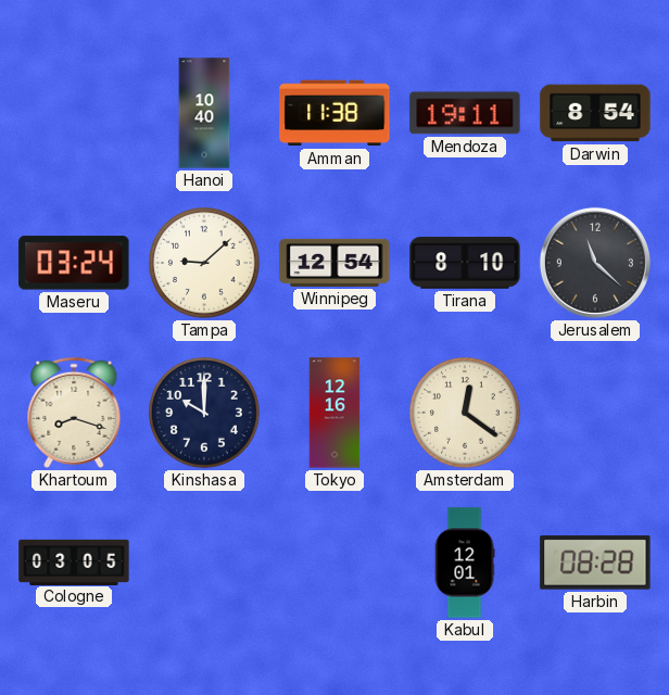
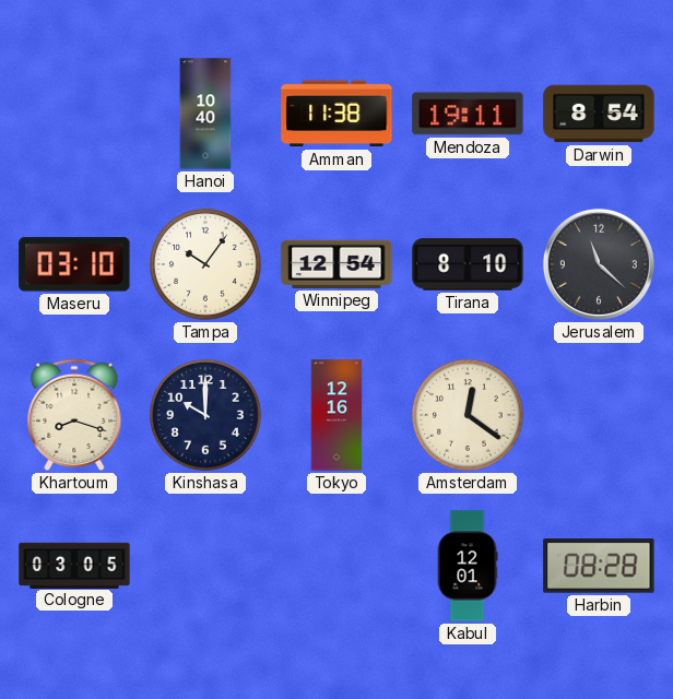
Maseru: 03:24 -> 03:10
Tampa: 9:08 -> 10:06
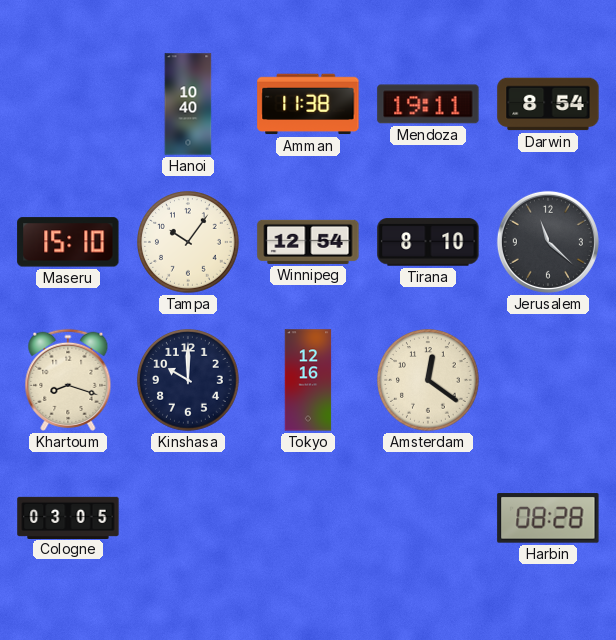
Maseru: 03:10 -> 15:10
Kabul: 12:01 -> none
